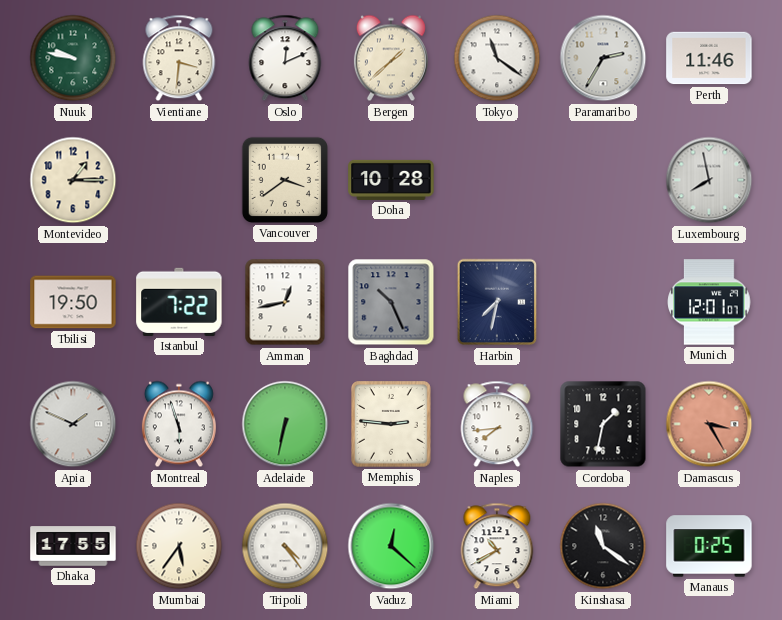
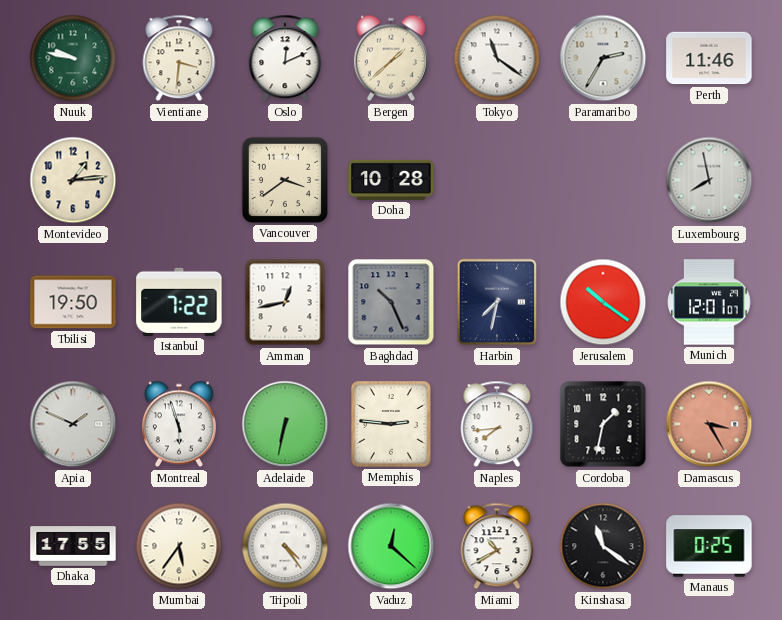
Montevideo: 1:15 -> 1:14
Jerusalem: none -> 10:21
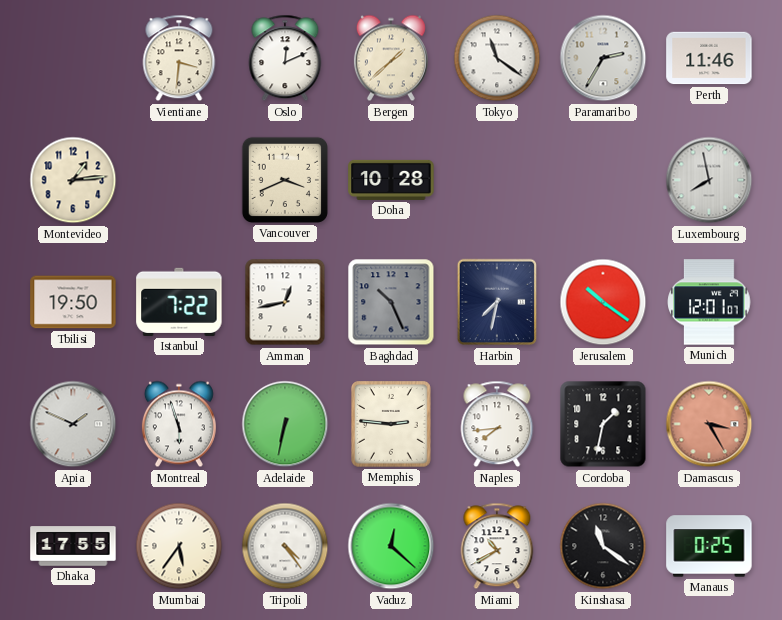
Nuuk: 9:47 -> none
Vancouver: 3:39 -> 3:41
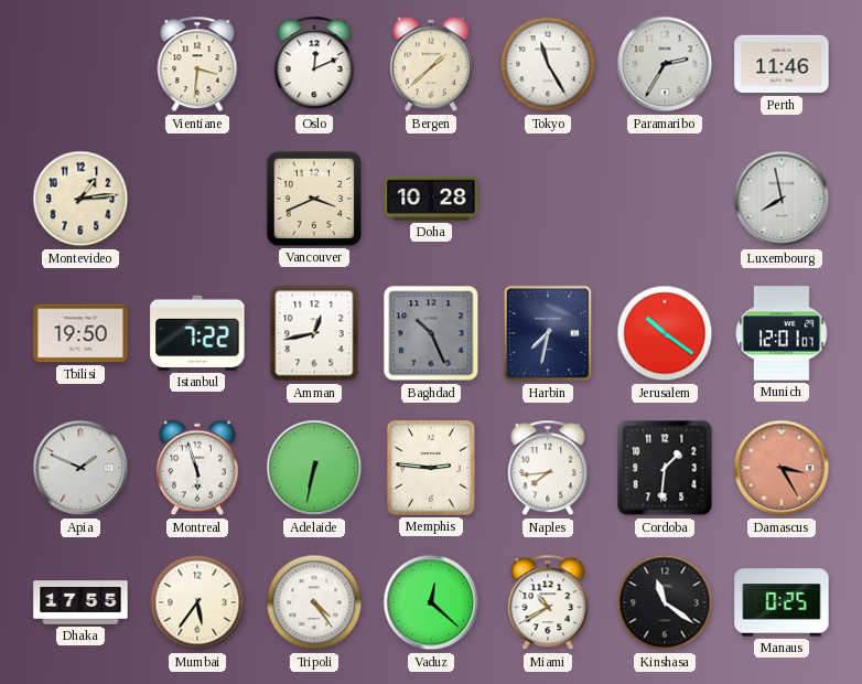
Tokyo: 11:21 -> 11:25
Cordoba: 1:32 -> 1:31
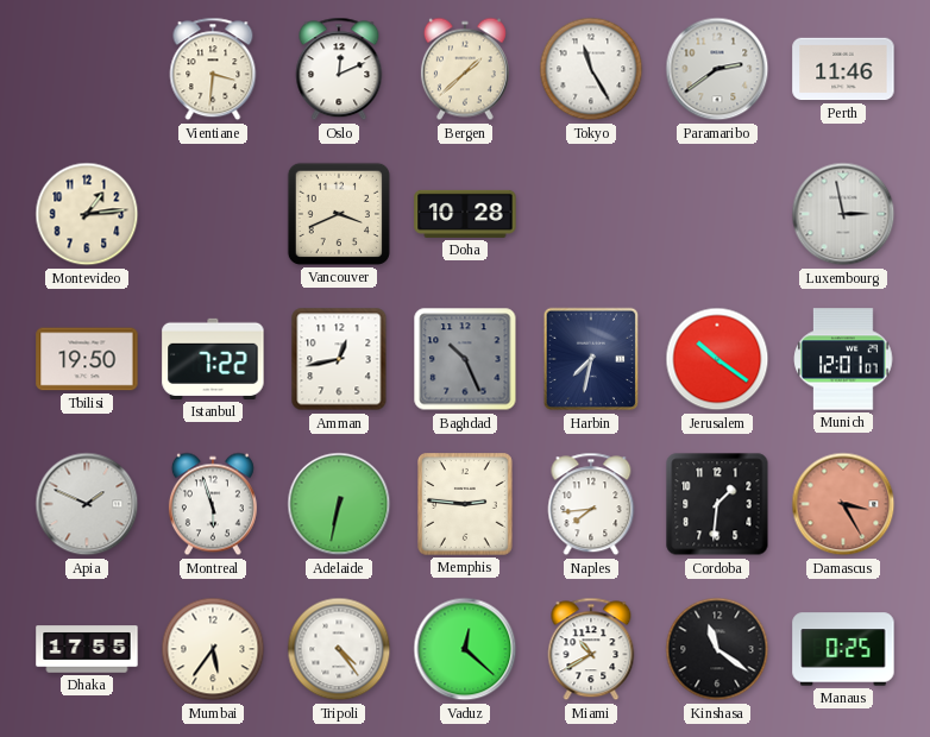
Paramaribo: 2:35 -> 2:39
Luxembourg: 7:58 -> 2:58
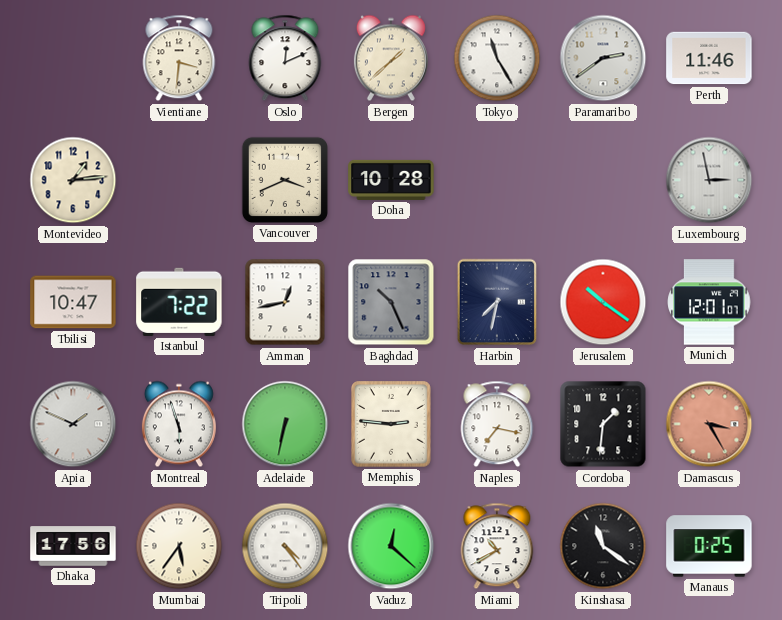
Tbilisi: 19:50 -> 10:47
Naples: 7:44 -> 7:17
Dhaka: 17:55 -> 17:56
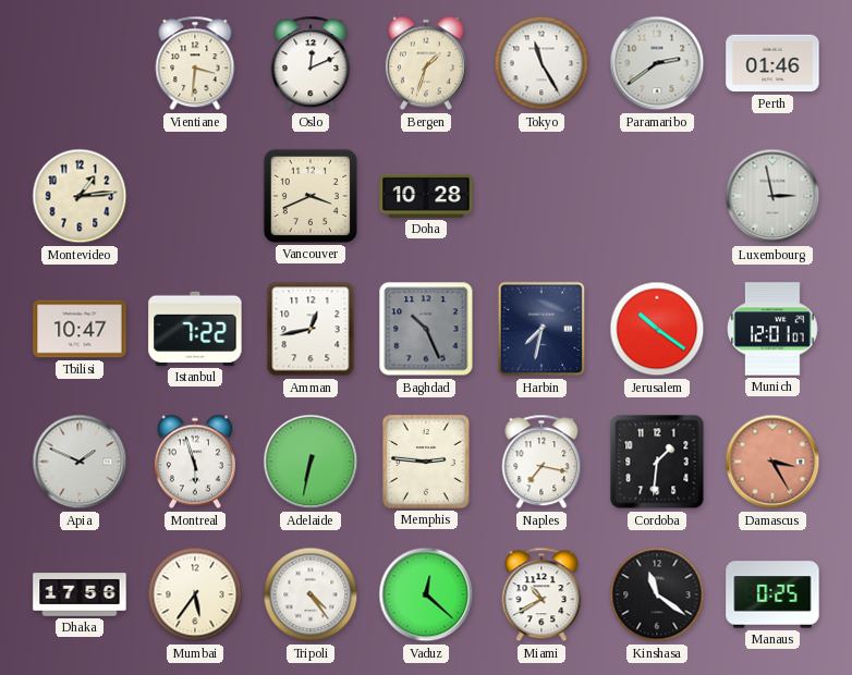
Bergen: 1:38 -> 1:33
Perth: 11:46 -> 01:46
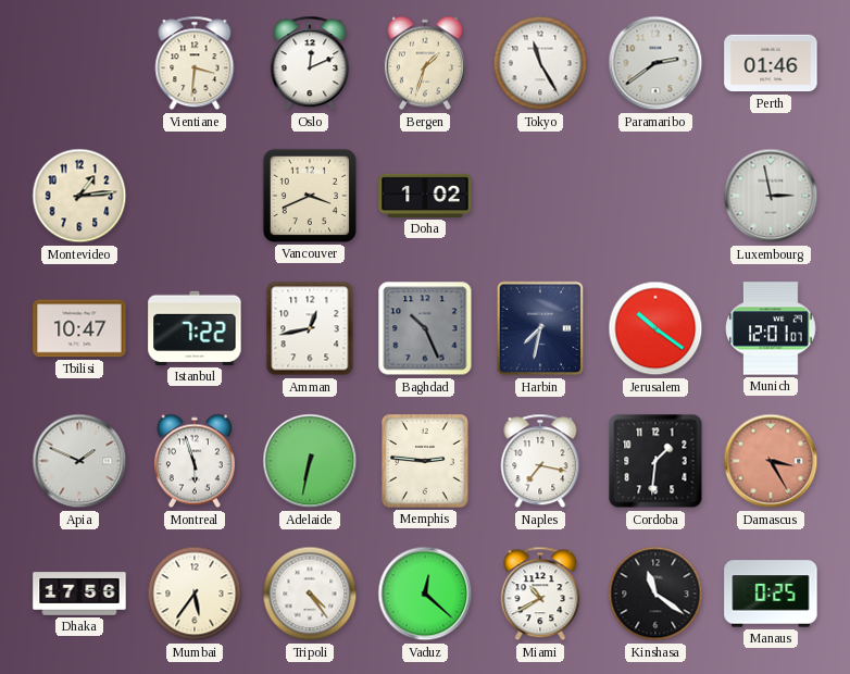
Doha: 10:28 -> 1:02
